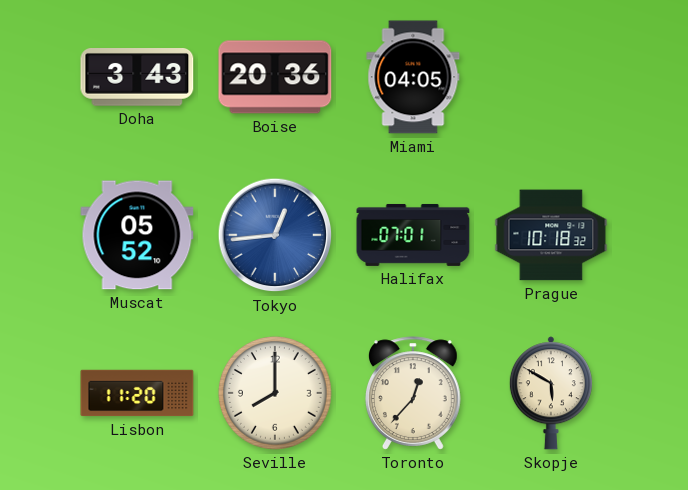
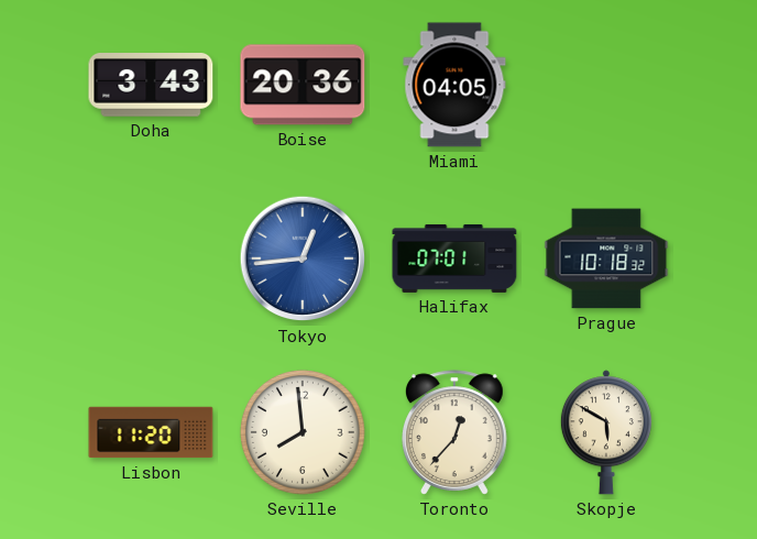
Muscat: 05:52 -> none
Seville: 8:00 -> 7:59
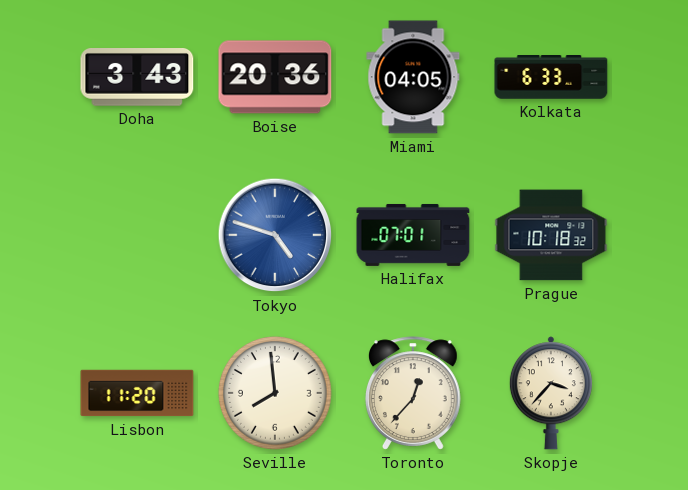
Kolkata: none -> 6:33
Tokyo: 12:44 -> 4:48
Skopje: 5:50 -> 3:37
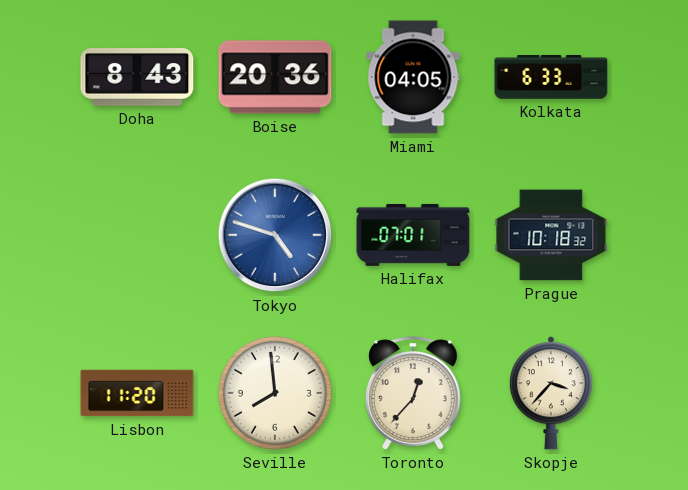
Doha: 3:43 -> 8:43
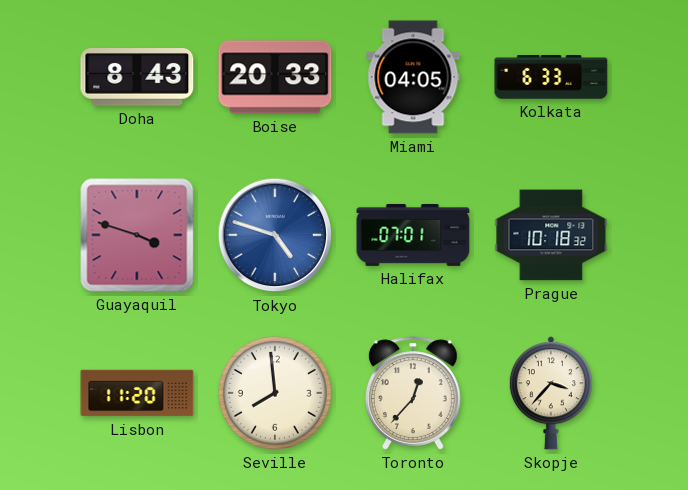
Boise: 20:36 -> 20:33
Guayaquil: none -> 3:48
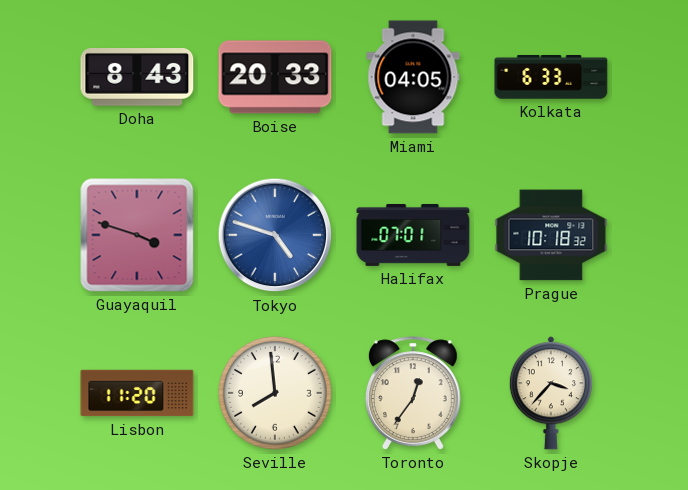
Toronto: 12:37 -> 12:36
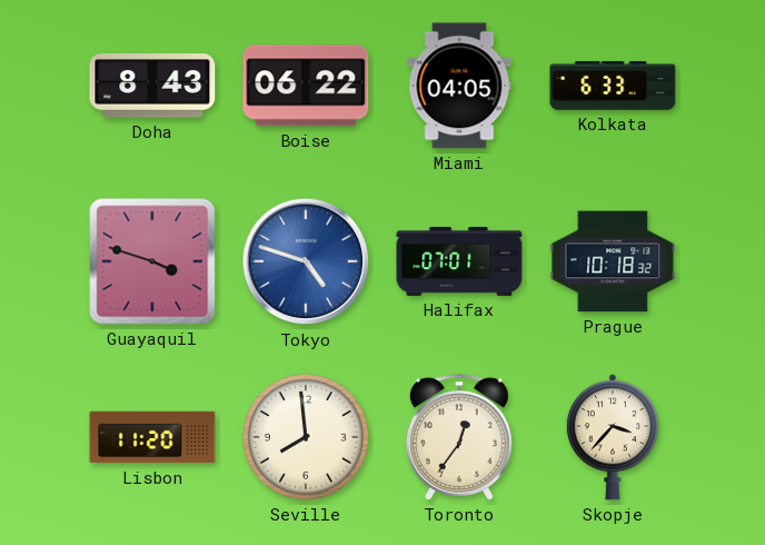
Boise: 20:33 -> 06:22
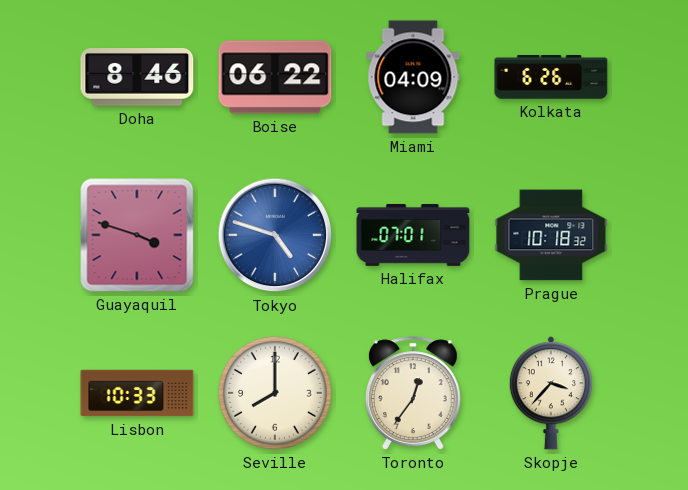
Doha: 8:43 -> 8:46
Miami: 04:05 -> 04:09
Kolkata: 6:33 -> 6:26
Lisbon: 11:20 -> 10:33
Seville: 7:59 -> 8:00
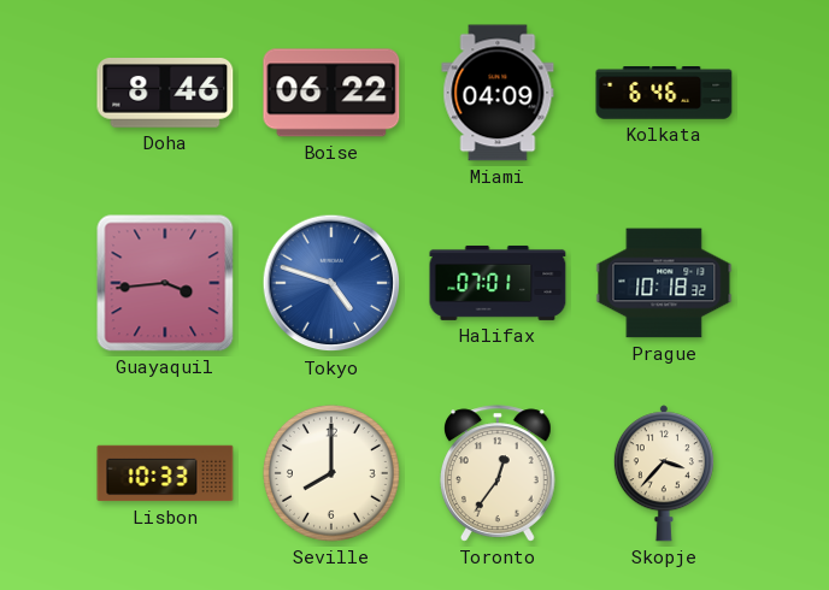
Kolkata: 6:26 -> 6:46
Guayaquil: 3:48 -> 3:44
